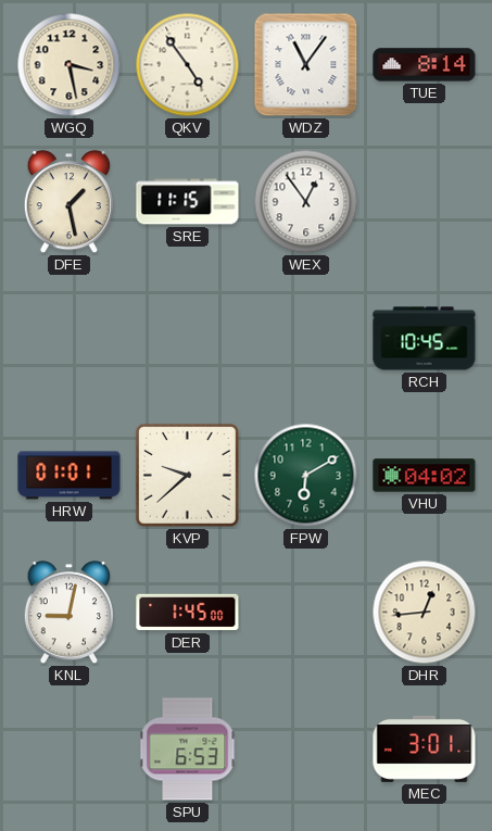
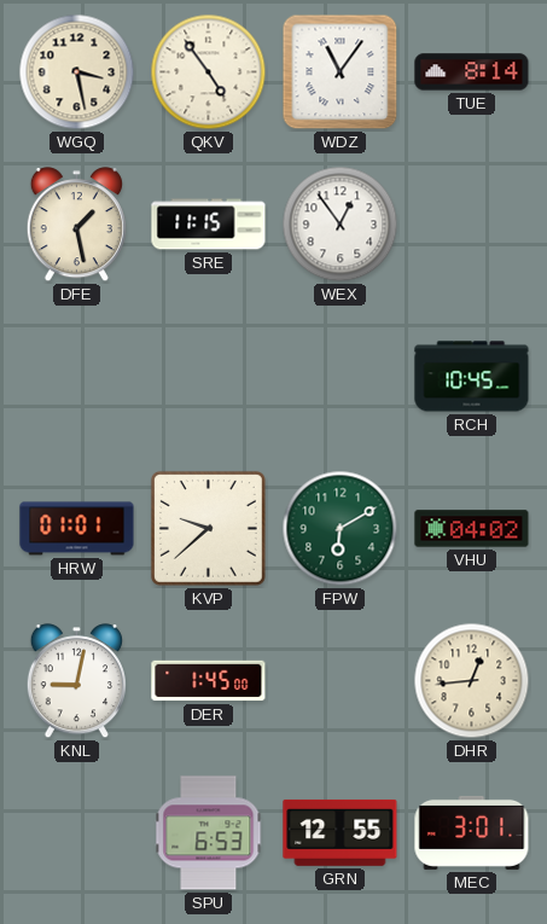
GRN: none -> 12:55
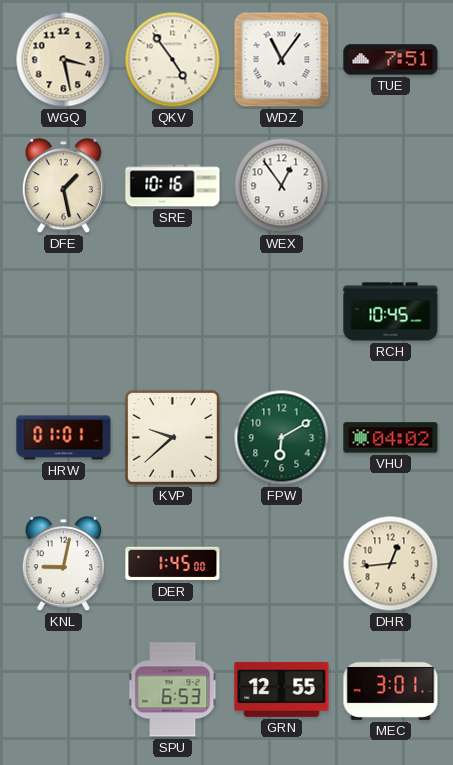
TUE: 8:14 -> 7:51
SRE: 11:15 -> 10:16
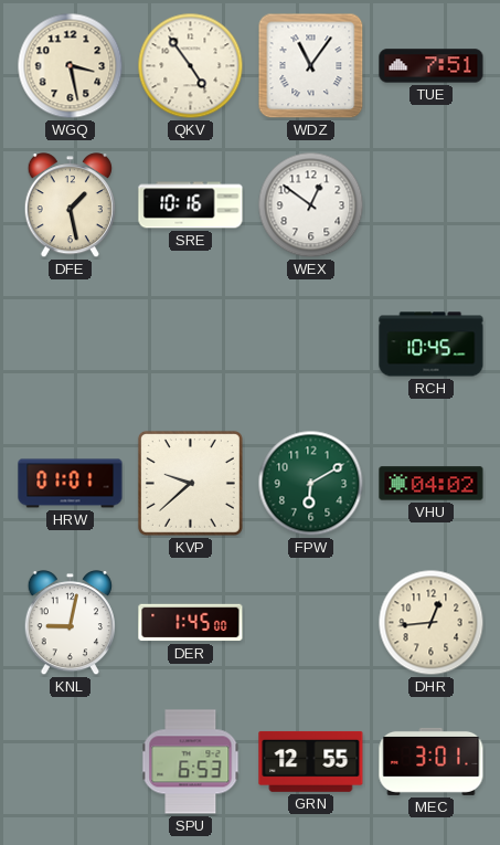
WEX: 12:54 -> 12:51
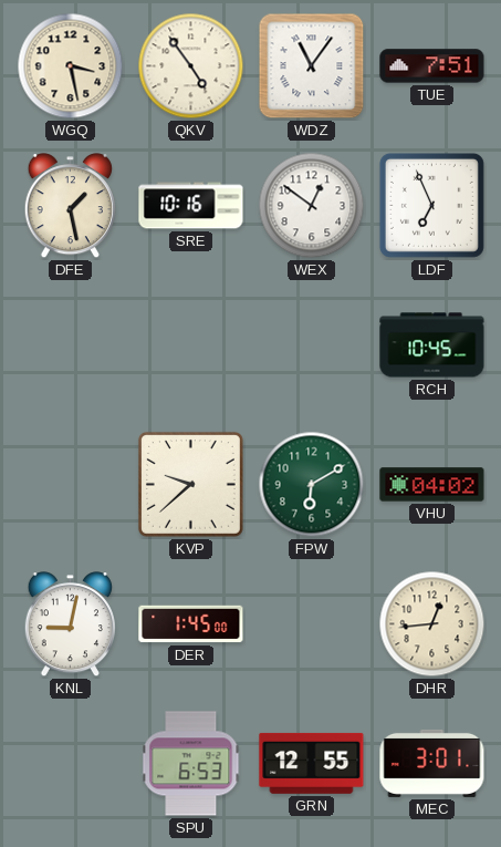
LDF: none -> 6:56
HRW: 01:01 -> none
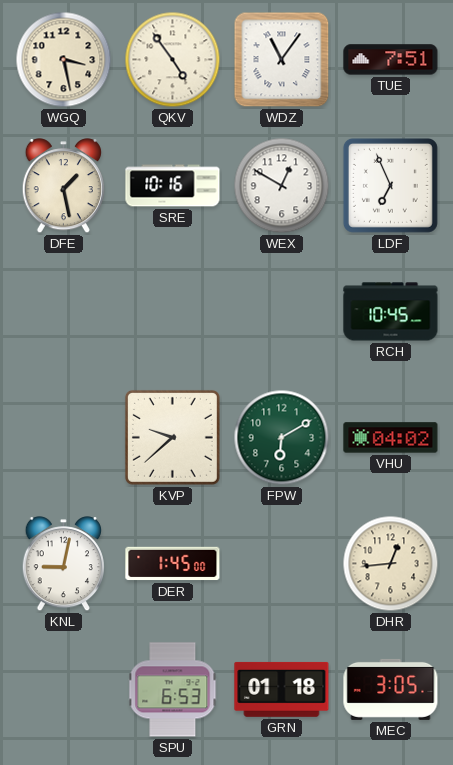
WEX: 12:51 -> 12:50
GRN: 12:55 -> 01:18
MEC: 3:01 -> 3:05
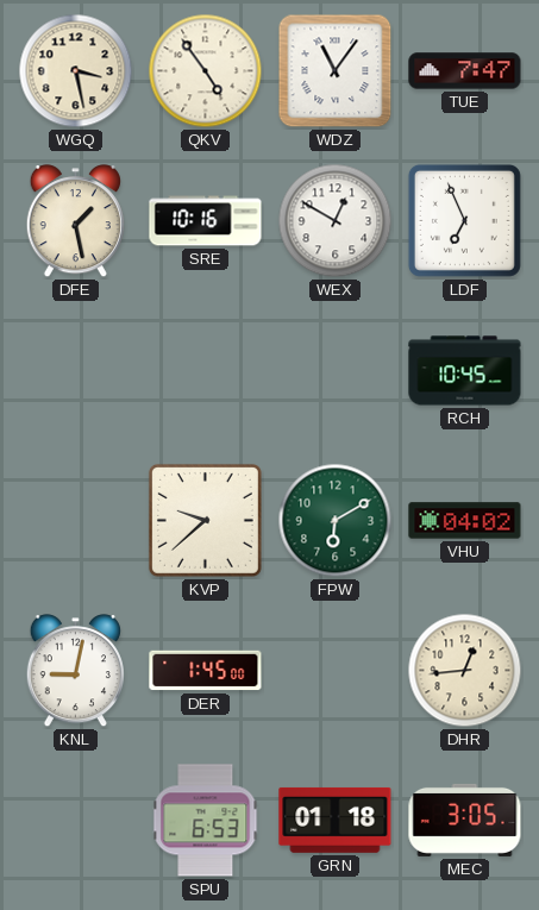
TUE: 7:51 -> 7:47
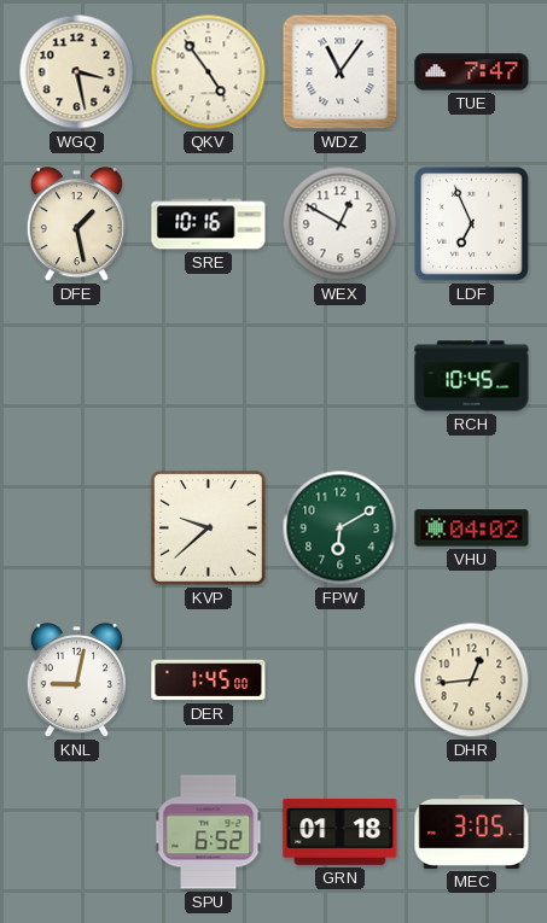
SPU: 6:53 -> 6:52
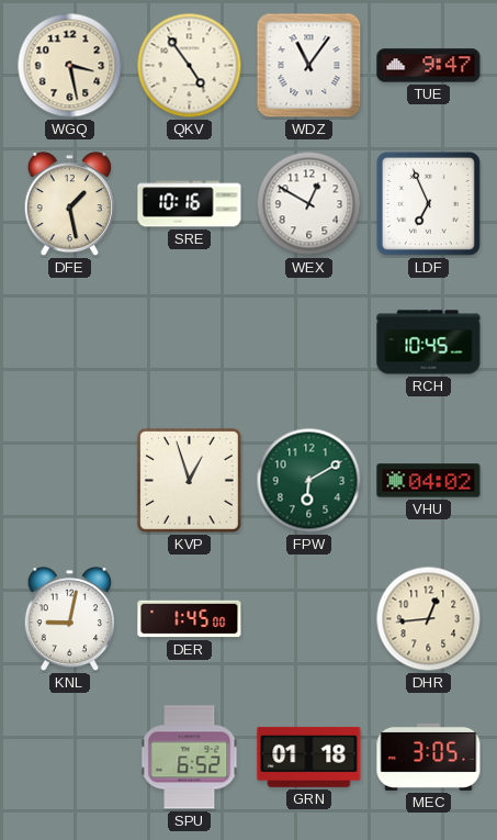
TUE: 7:47 -> 9:47
KVP: 9:38 -> 12:57
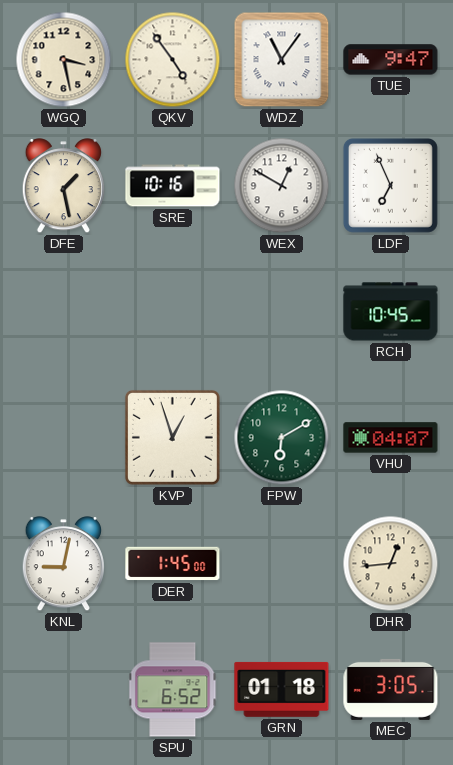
VHU: 04:02 -> 04:07
